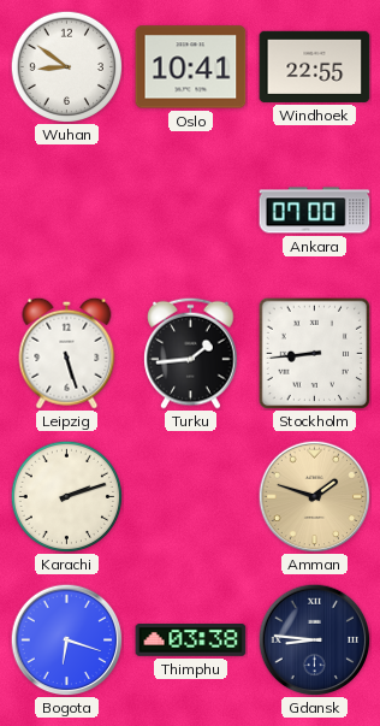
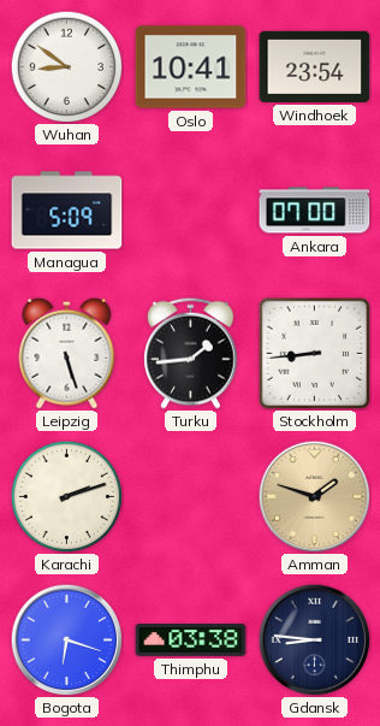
Windhoek: 22:55 -> 23:54
Managua: none -> 5:09
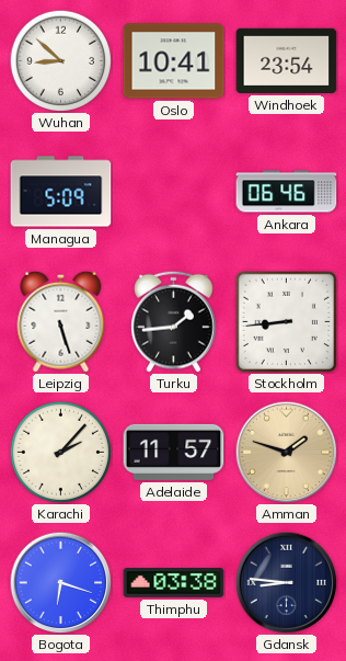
Wuhan: 8:51 -> 8:52
Ankara: 07:00 -> 06:46
Karachi: 2:12 -> 2:07
Adelaide: none -> 11:57
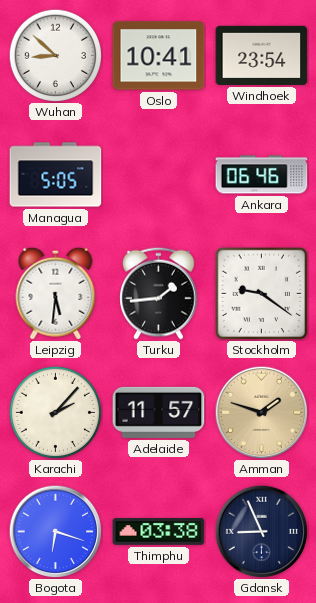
Managua: 5:09 -> 5:05
Leipzig: 5:27 -> 5:31
Stockholm: 8:44 -> 9:21
Gdansk: 8:46 -> 8:56
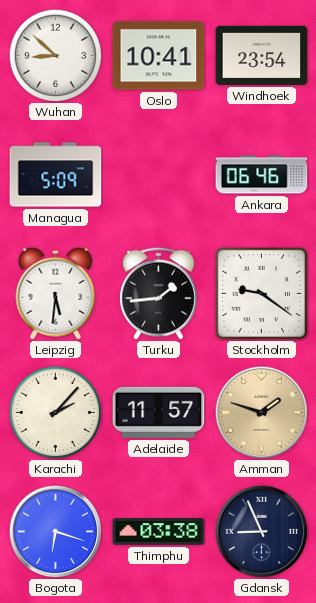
Managua: 5:05 -> 5:09
